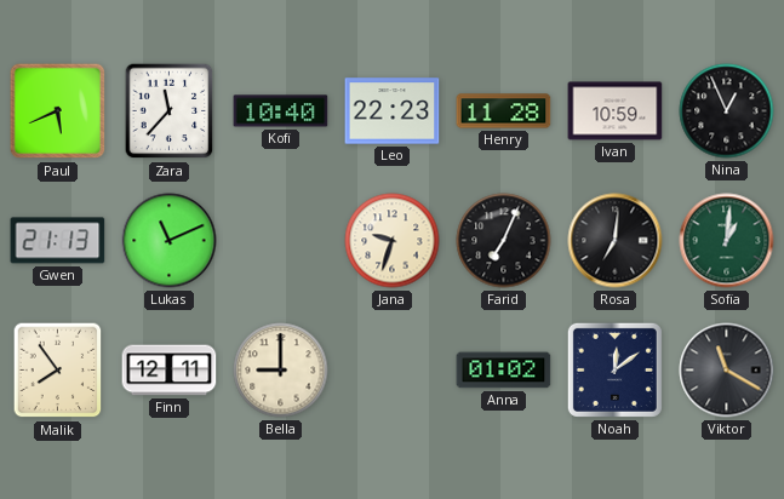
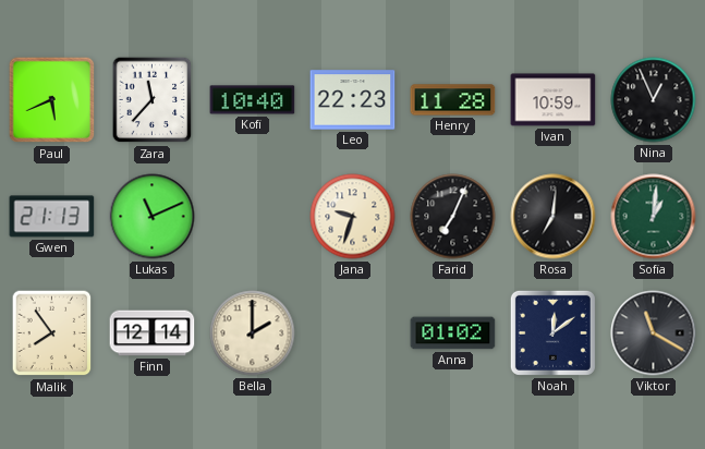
Finn: 12:11 -> 12:14
Bella: 9:00 -> 2:00
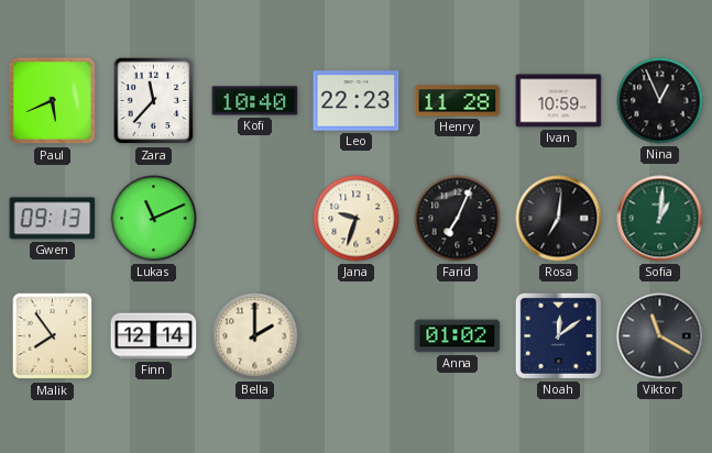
Gwen: 21:13 -> 09:13
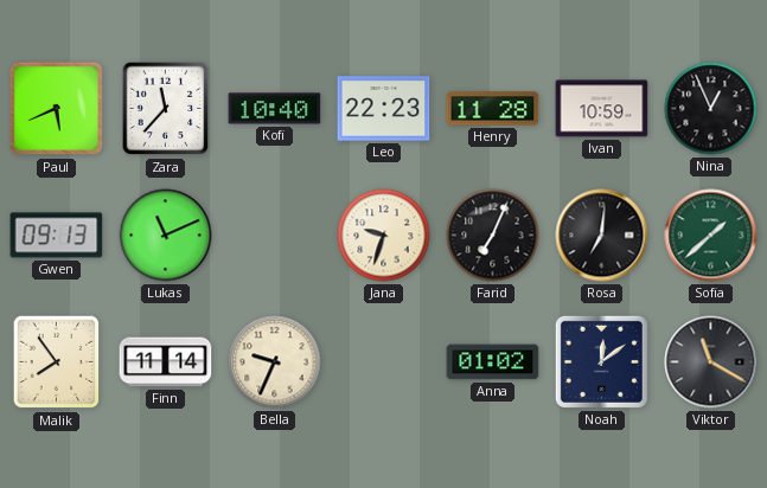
Sofia: 1:01 -> 1:38
Finn: 12:14 -> 11:14
Bella: 2:00 -> 9:34
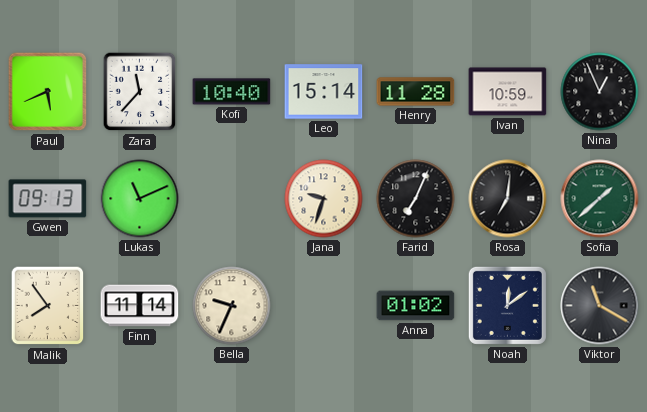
Leo: 22:23 -> 15:14
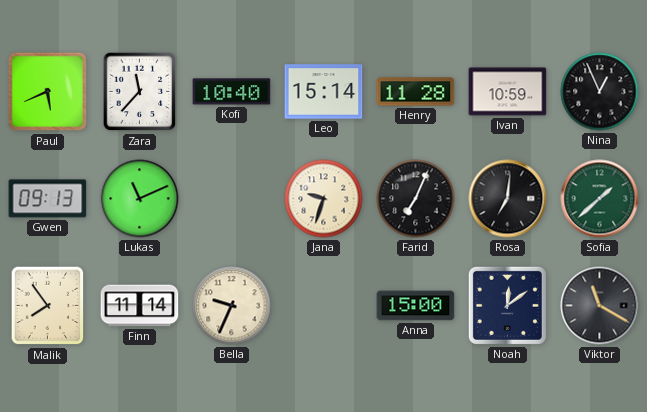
Anna: 01:02 -> 15:00
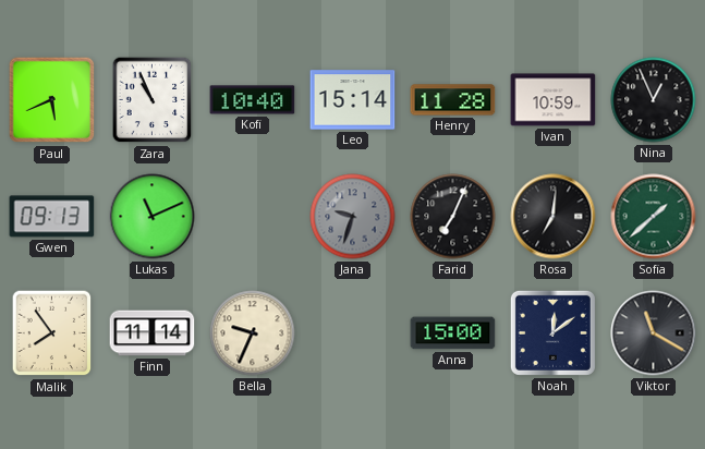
Zara: 11:37 -> 10:56
Jana dial: cream -> grey
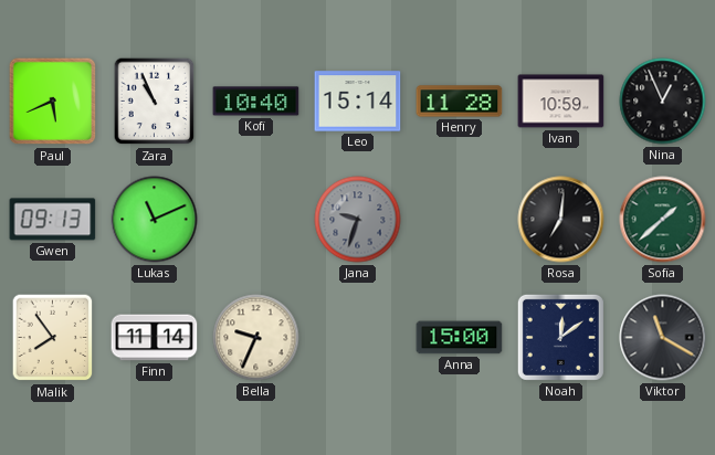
Farid: 7:04 -> none
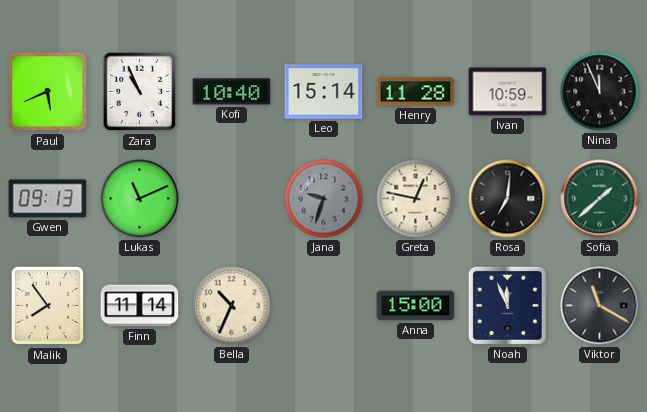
Nina: 12:56 -> 11:56
Greta: none -> 12:47
Bella: 9:34 -> 10:34
Noah: 12:09 -> 11:56
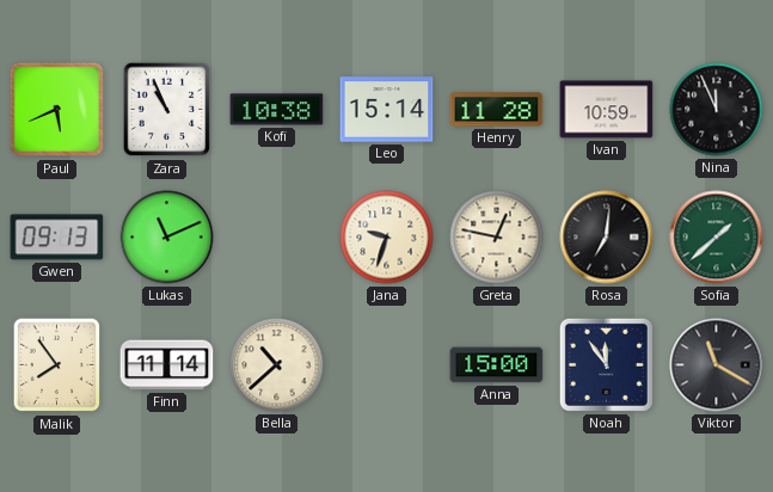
Kofi: 10:40 -> 10:38
Jana dial: grey -> cream
Bella: 10:34 -> 10:38
Noah: 11:56 -> 11:54
